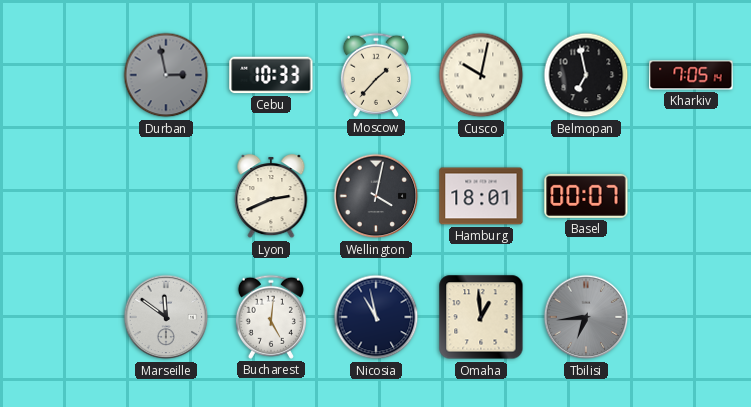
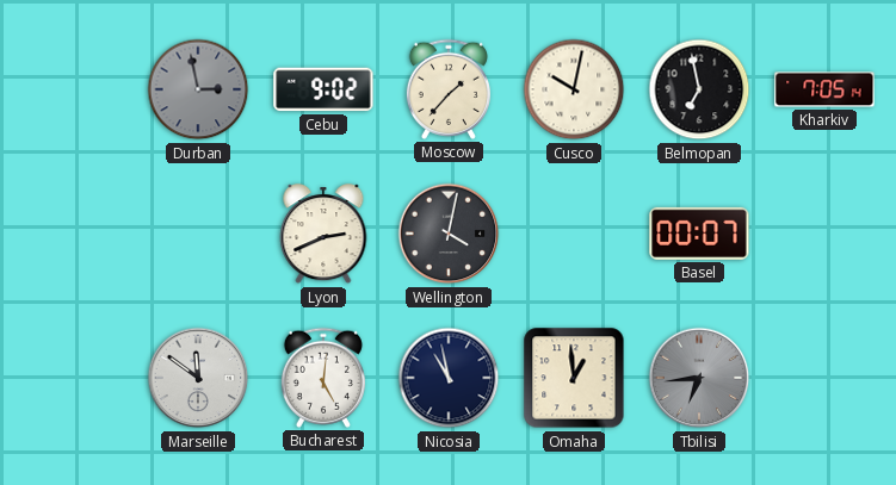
Cebu: 10:33 -> 9:02
Hamburg: 18:01 -> none
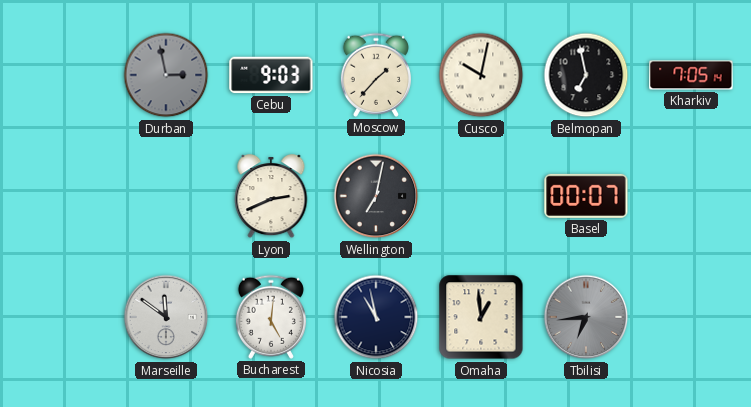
Cebu: 9:02 -> 9:03
Wellington: 4:02 -> 7:02
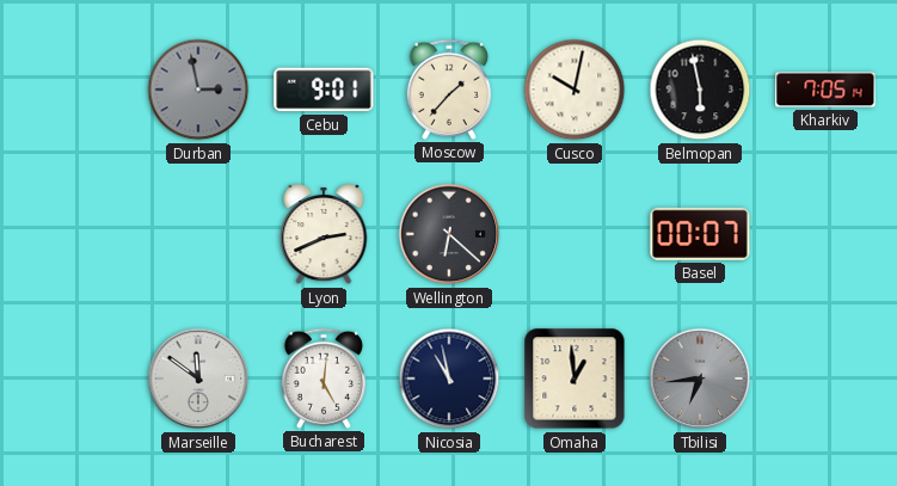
Cebu: 9:03 -> 9:01
Belmopan: 6:58 -> 5:58
Wellington: 7:02 -> 6:22
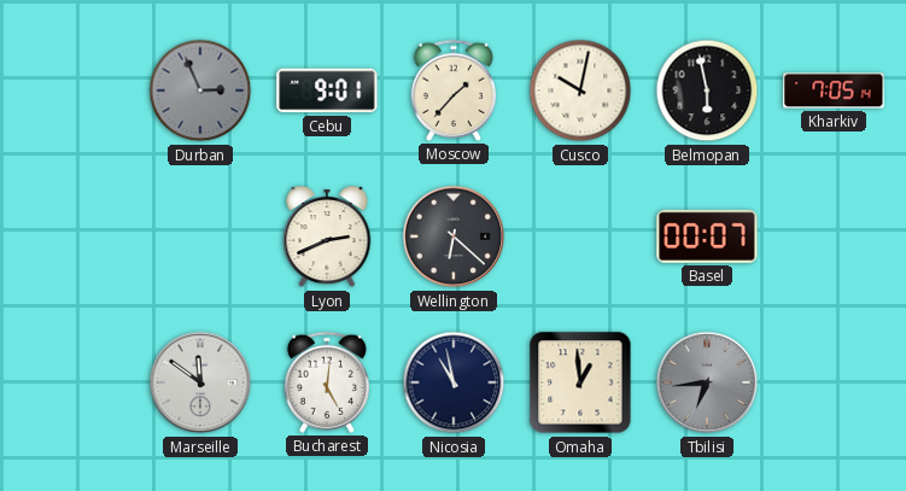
Durban: 2:58 -> 2:56
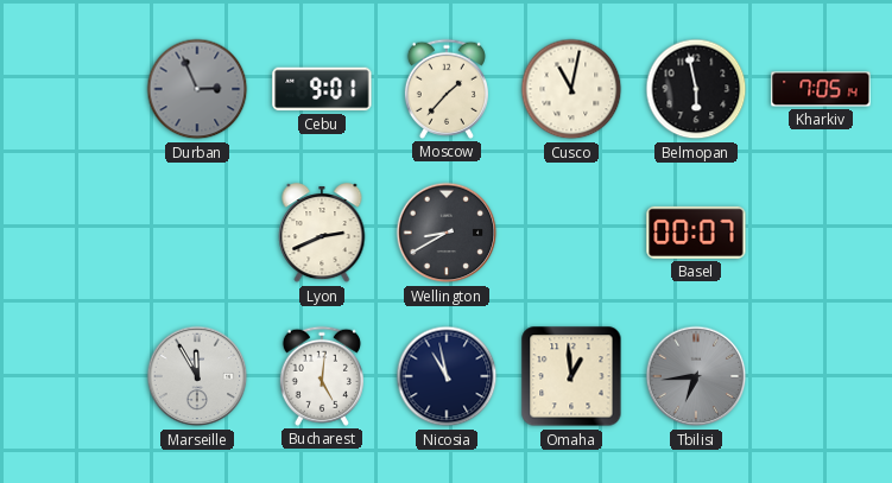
Cusco: 10:02 -> 11:02
Wellington: 6:22 -> 8:40
Marseille: 11:51 -> 11:55
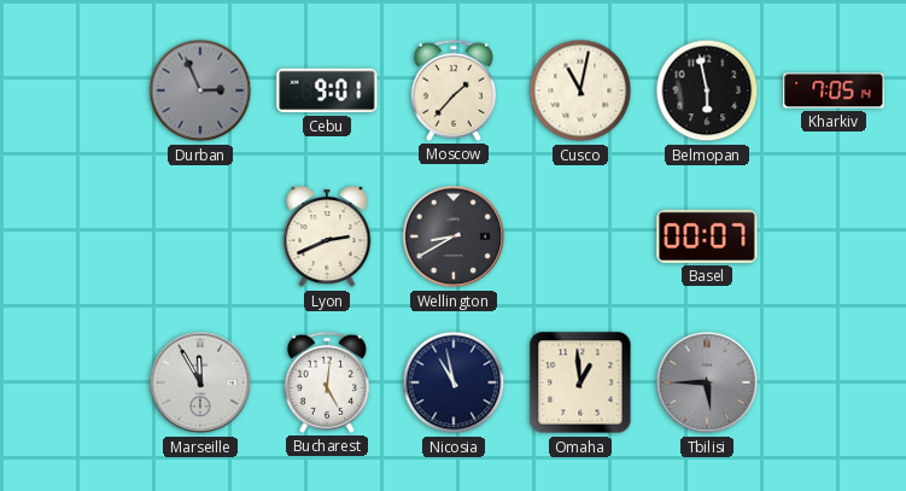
Tbilisi: 6:44 -> 5:45
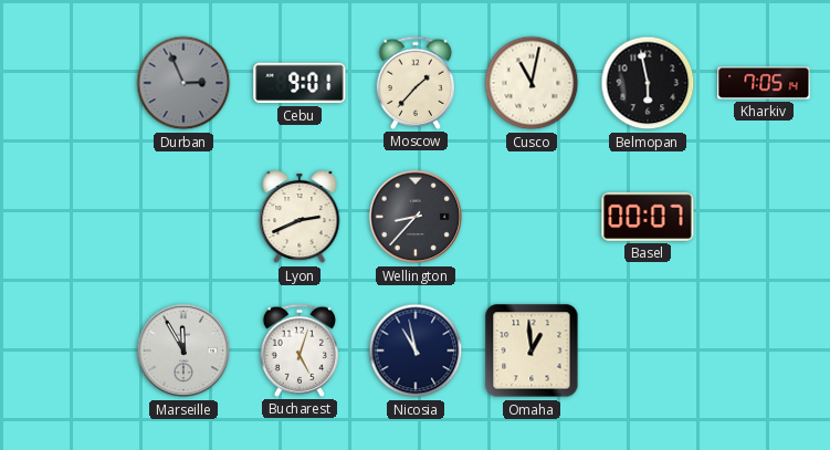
Wellington: 8:40 -> 8:37
Bucharest: 5:01 -> 5:03
Tbilisi: 5:45 -> none
